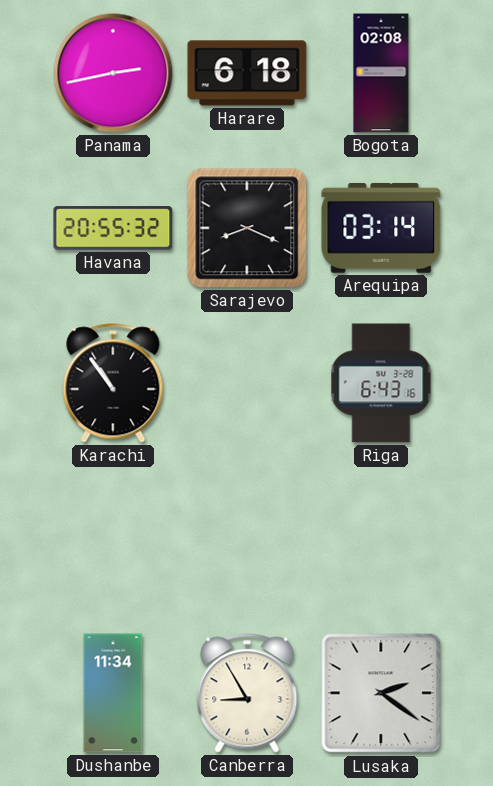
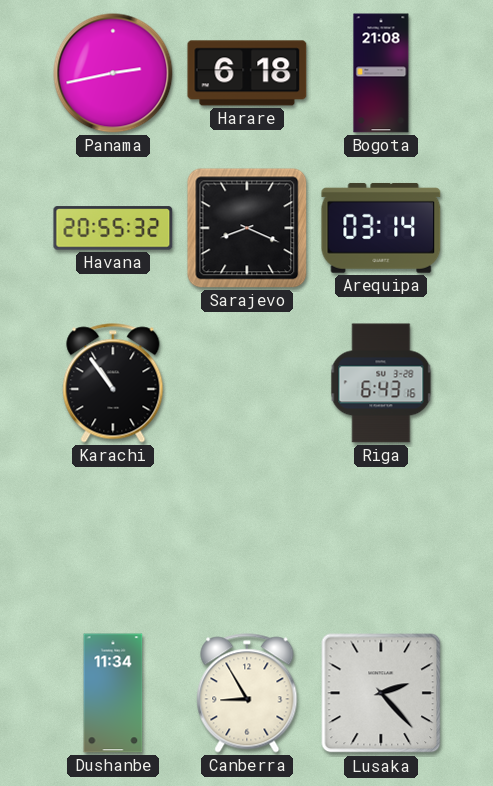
Bogota: 02:08 -> 21:08
Lusaka: 2:21 -> 2:23
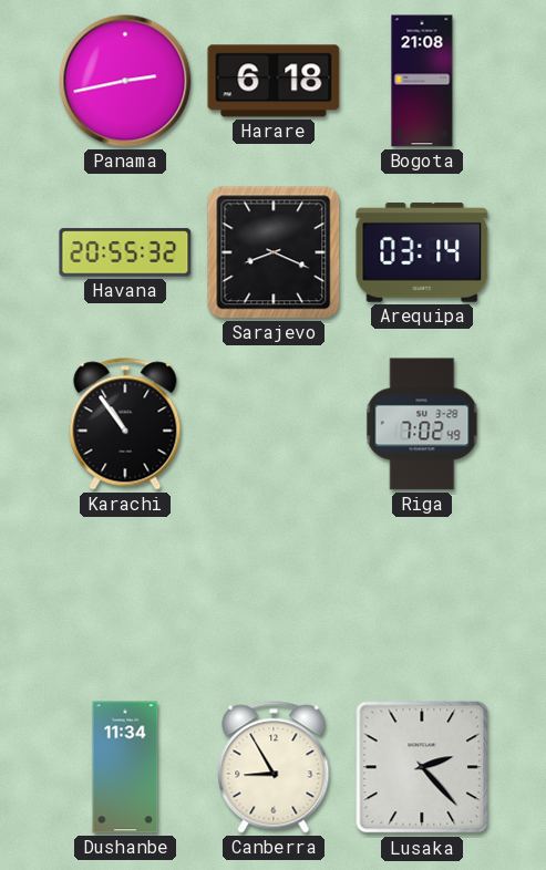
Riga: 6:43 -> 7:02
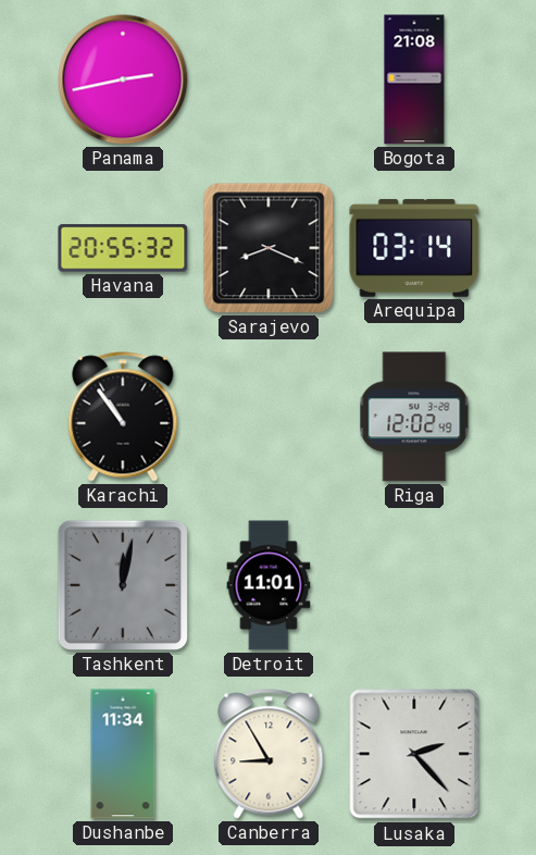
Harare: 6:18 -> none
Riga: 7:02 -> 12:02
Tashkent: none -> 12:02
Detroit: none -> 11:01
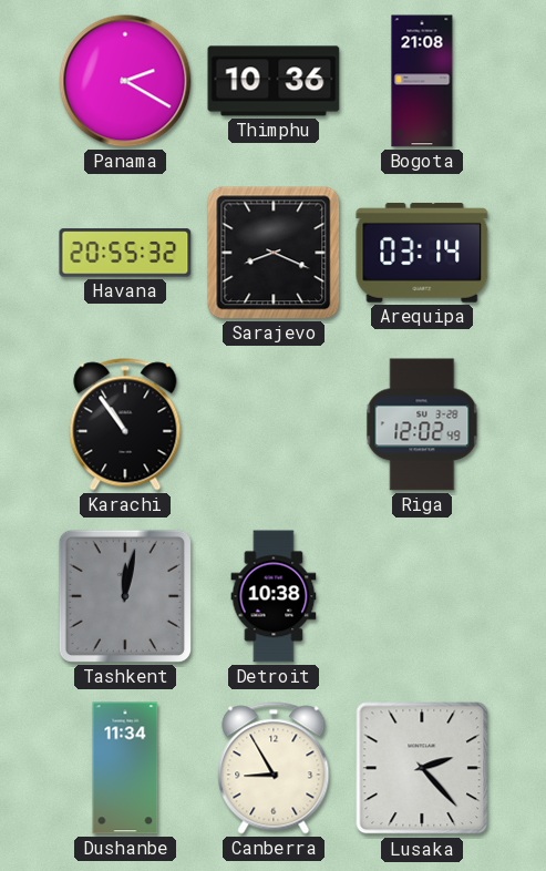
Panama: 2:43 -> 2:20
Thimphu: none -> 10:36
Detroit: 11:01 -> 10:38
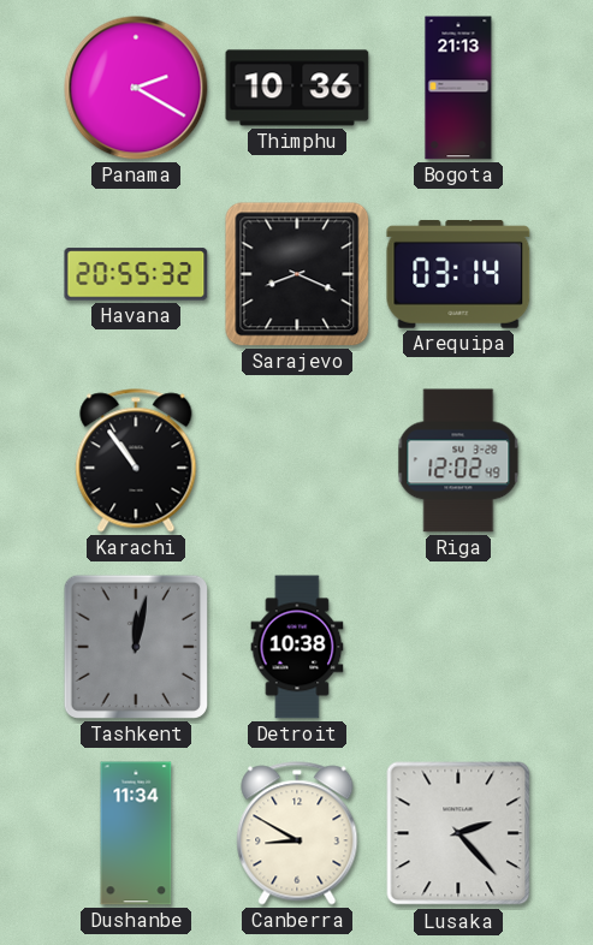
Bogota: 21:08 -> 21:13
Canberra: 8:55 -> 8:50
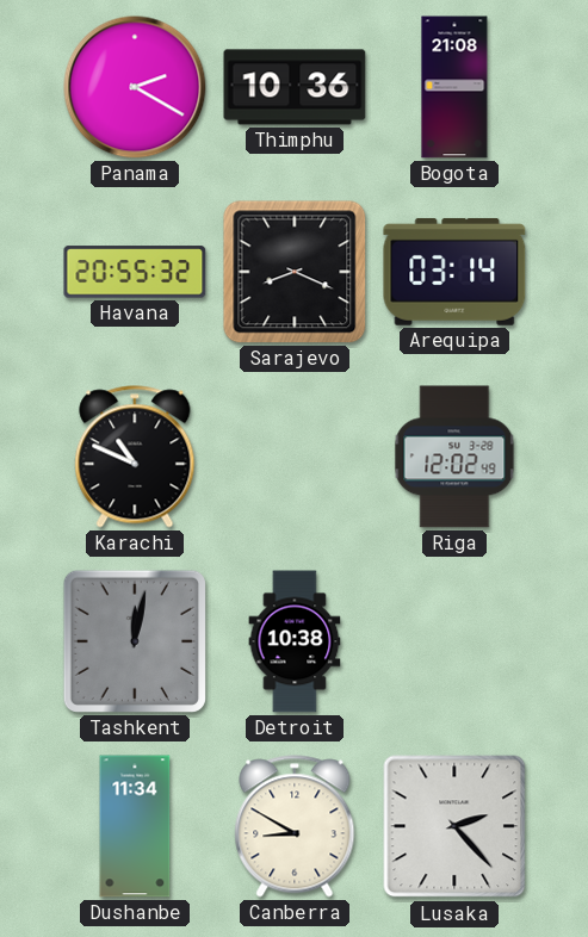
Bogota: 21:13 -> 21:08
Karachi: 10:54 -> 10:49
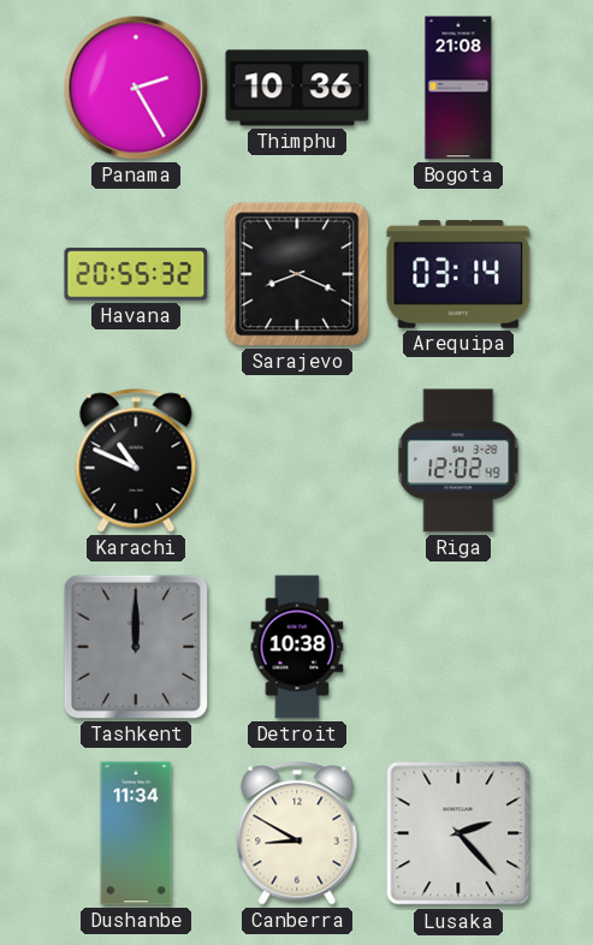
Panama: 2:20 -> 2:25
Tashkent: 12:02 -> 12:00
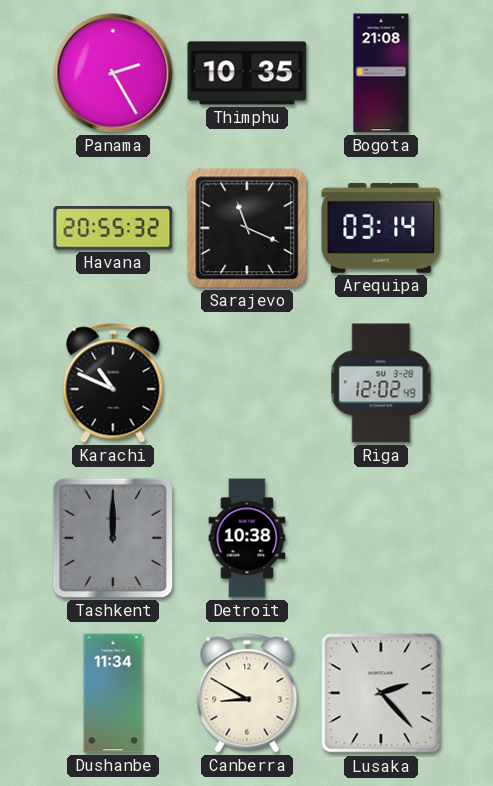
Thimphu: 10:36 -> 10:35
Sarajevo: 8:19 -> 11:19
